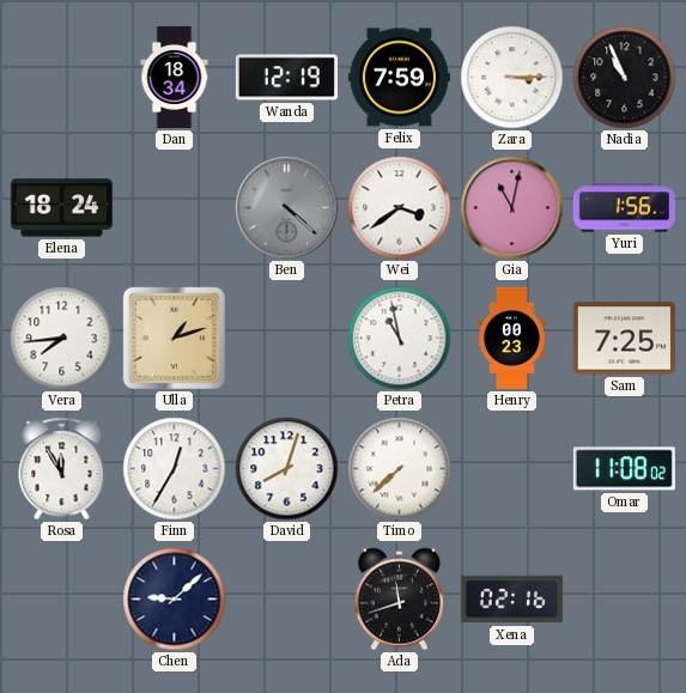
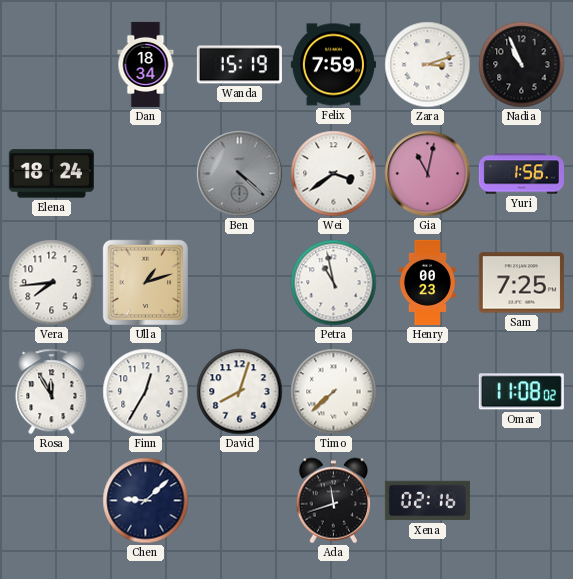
Wanda: 12:19 -> 15:19
Zara: 3:15 -> 3:12
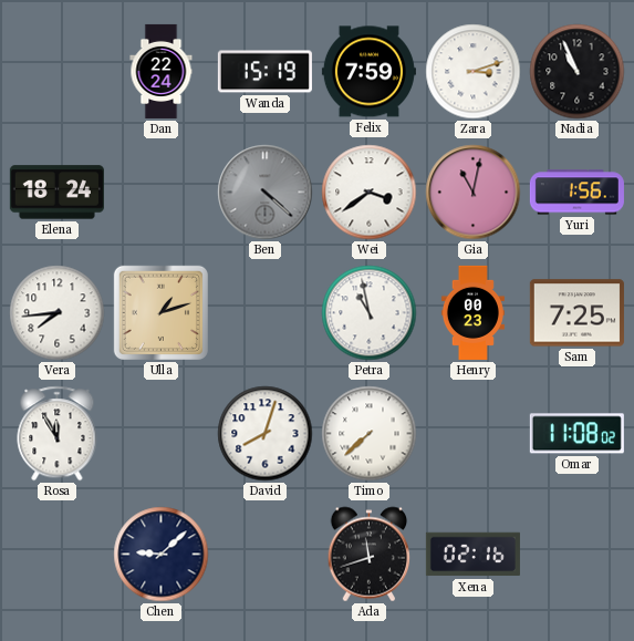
Dan: 18:34 -> 22:24
Finn: 12:35 -> none
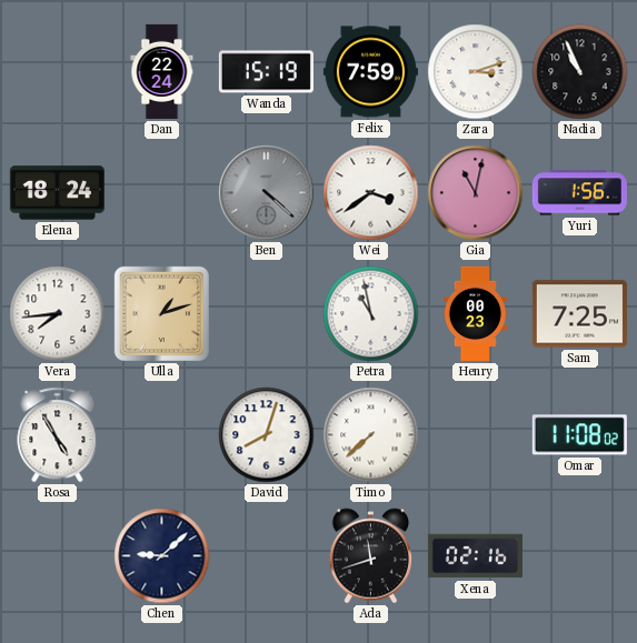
Rosa: 11:55 -> 4:55
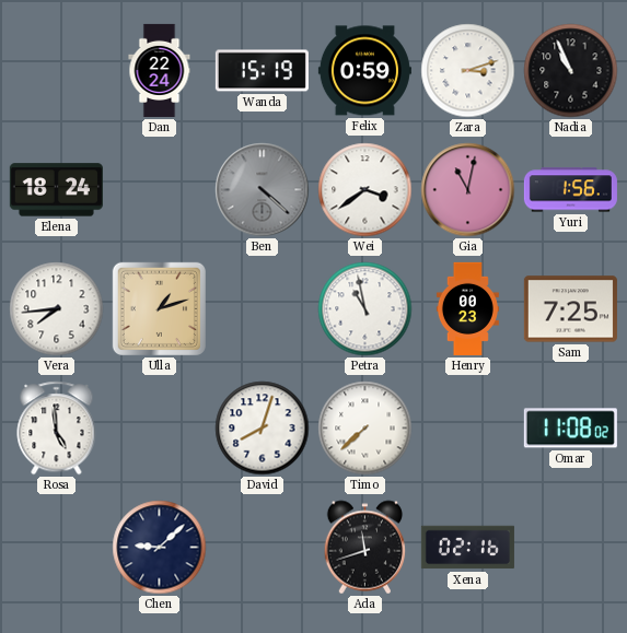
Felix: 7:59 -> 0:59
Rosa: 4:55 -> 4:59
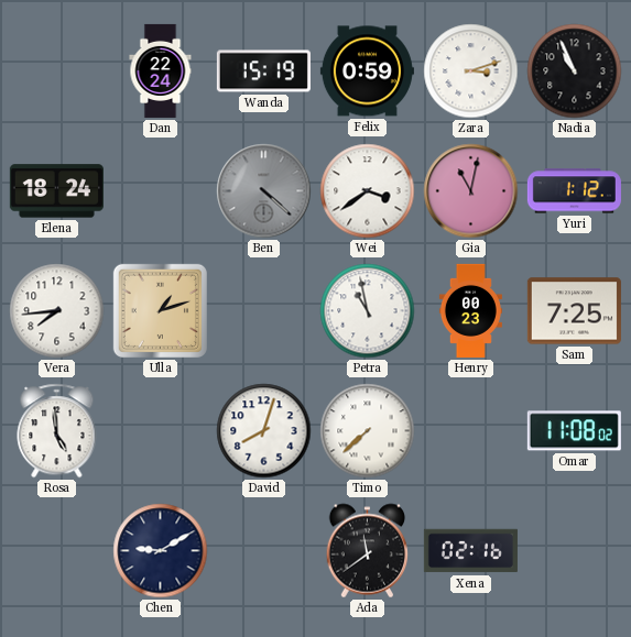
Yuri: 1:56 -> 1:12
Chen: 9:08 -> 9:10
Ada: 11:42 -> 11:39
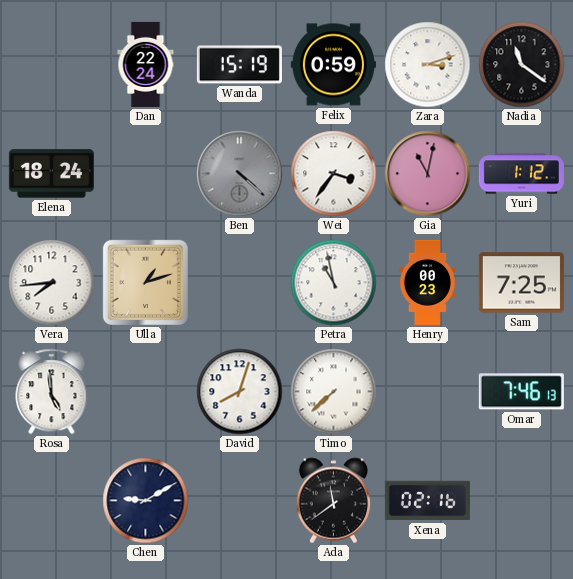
Nadia: 10:56 -> 11:21
Wei: 3:39 -> 3:36
Omar: 11:08 -> 7:46
